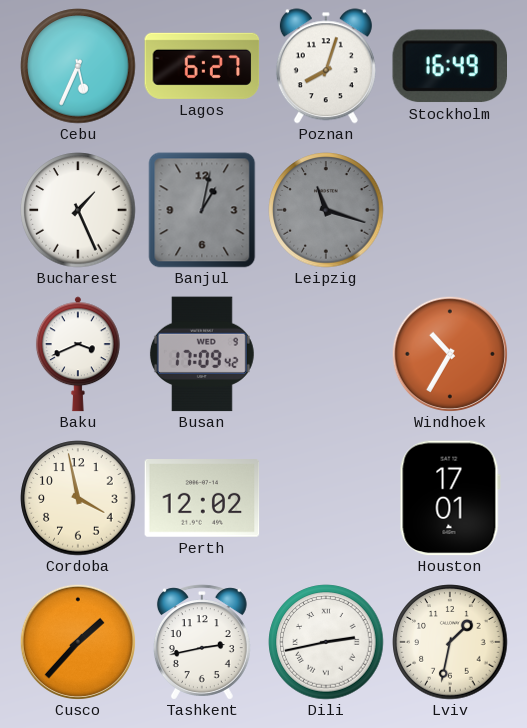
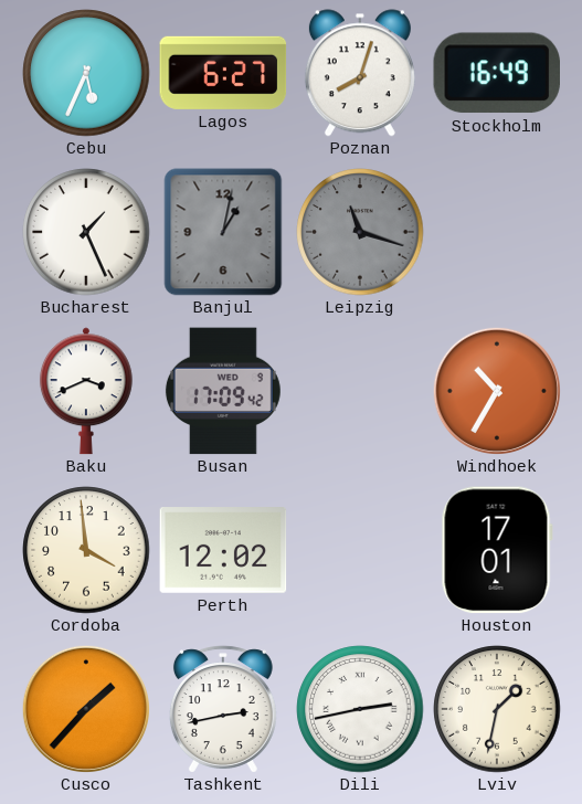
Cordoba: 3:58 -> 3:59
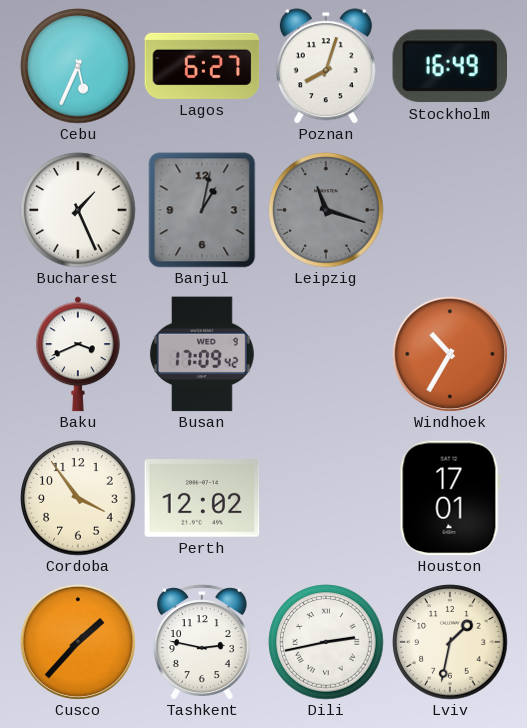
Cordoba: 3:59 -> 3:54
Tashkent: 2:43 -> 2:47
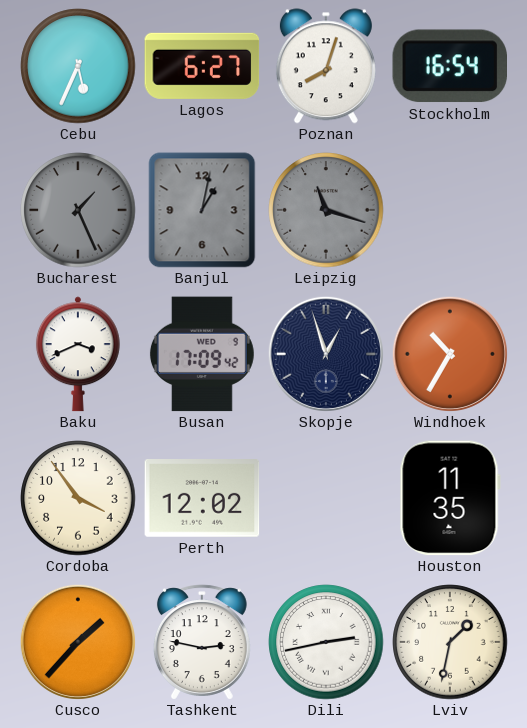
Stockholm: 16:49 -> 16:54
Bucharest dial: white -> grey
Skopje: none -> 12:57
Houston: 17:01 -> 11:35
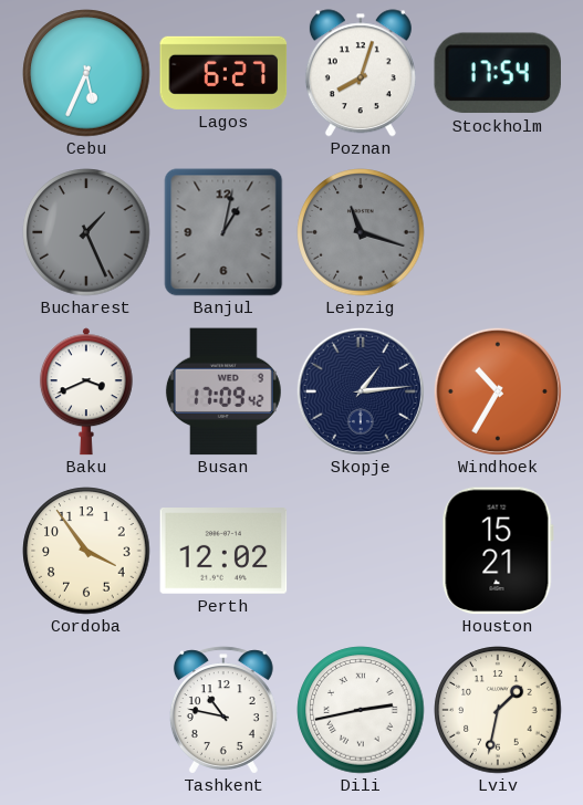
Stockholm: 16:54 -> 17:54
Skopje: 12:57 -> 1:14
Houston: 11:35 -> 15:21
Cusco: 1:37 -> none
Tashkent: 2:47 -> 10:47
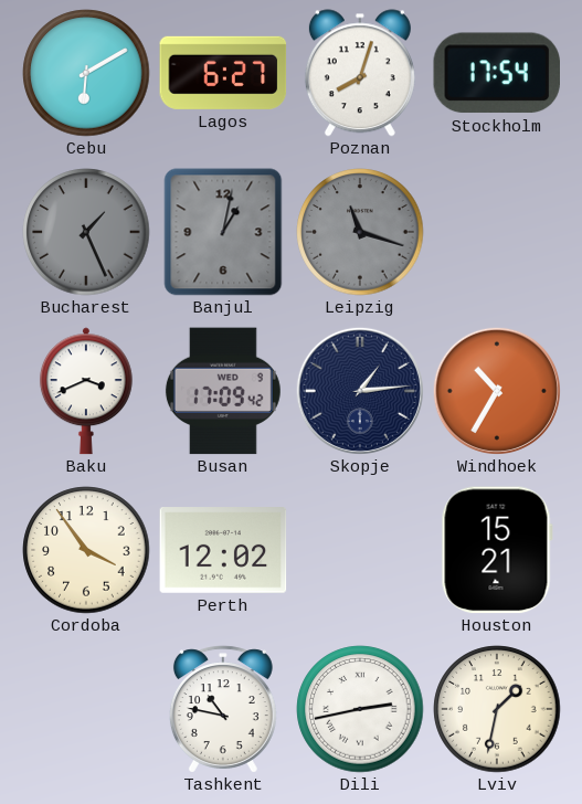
Cebu: 5:34 -> 6:10
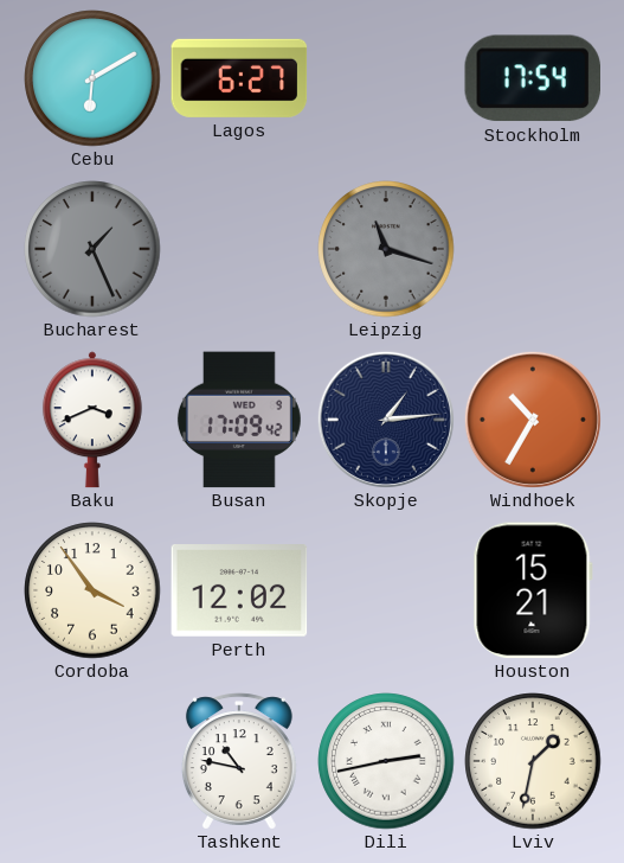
Poznan: 8:03 -> none
Banjul: 1:02 -> none
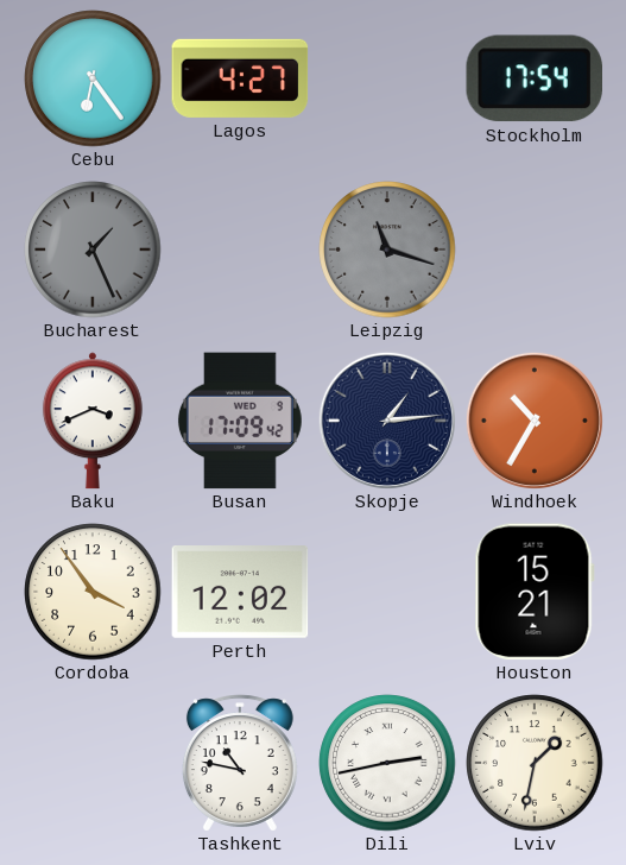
Cebu: 6:10 -> 6:24
Lagos: 6:27 -> 4:27
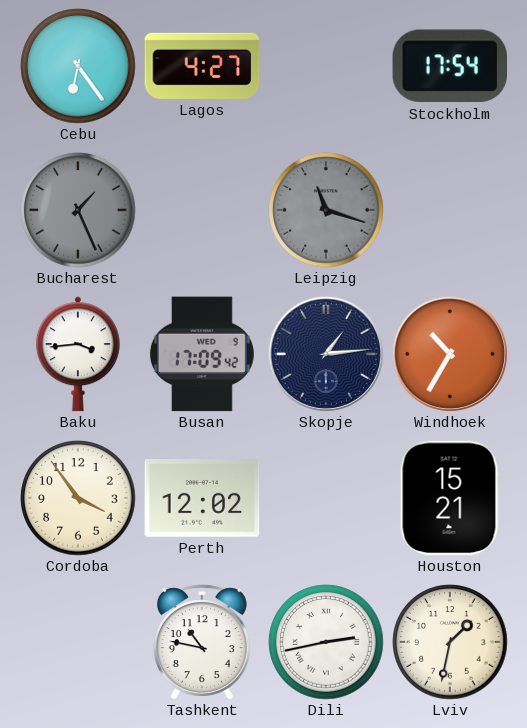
Baku: 3:41 -> 3:44
